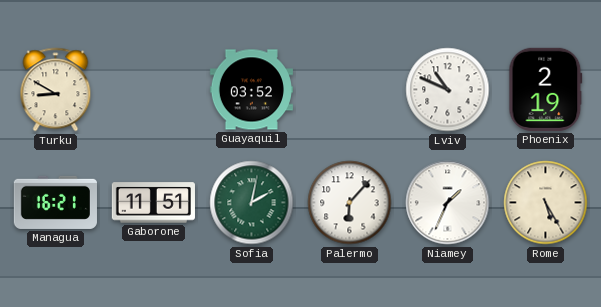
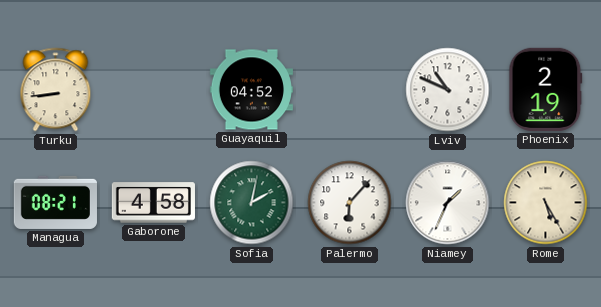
Turku: 8:50 -> 8:44
Guayaquil: 03:52 -> 04:52
Managua: 16:21 -> 08:21
Gaborone: 11:51 -> 4:58
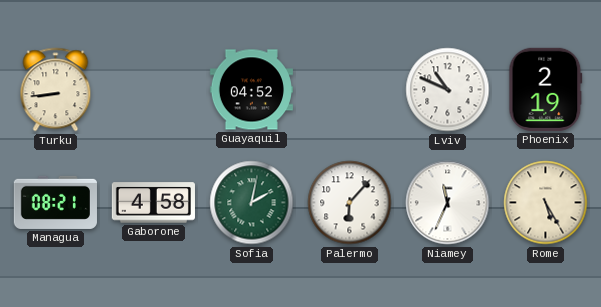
Niamey: 1:34 -> 11:34
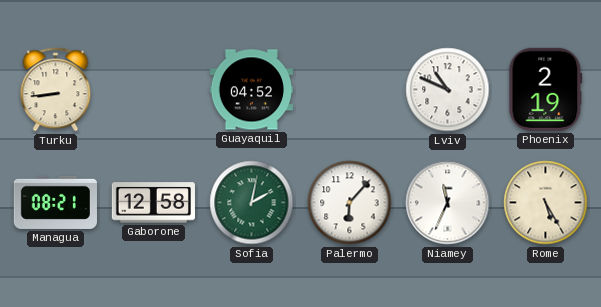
Gaborone: 4:58 -> 12:58
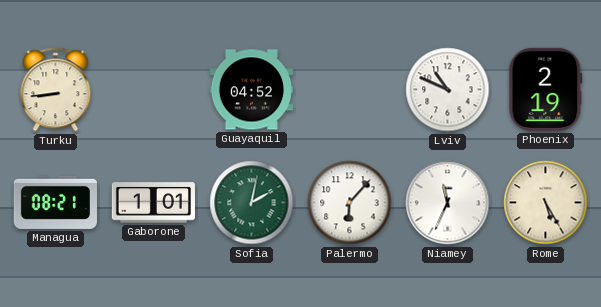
Gaborone: 12:58 -> 1:01
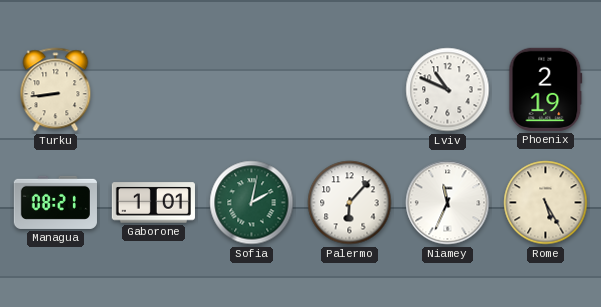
Guayaquil: 04:52 -> none
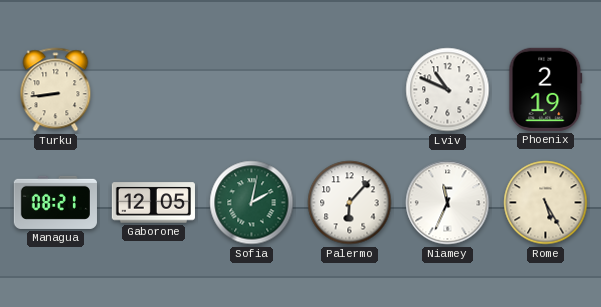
Gaborone: 1:01 -> 12:05
